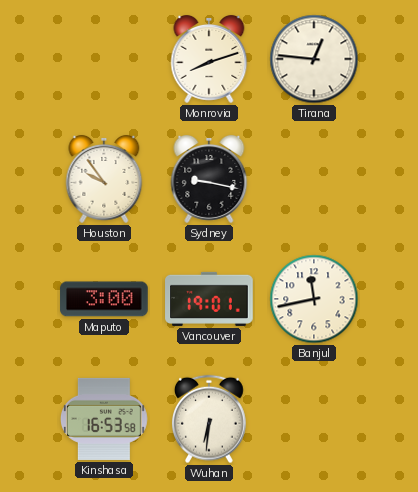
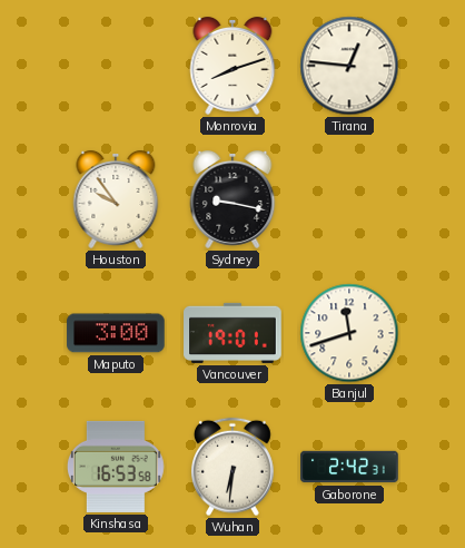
Banjul: 11:43 -> 11:42
Gaborone: none -> 2:42
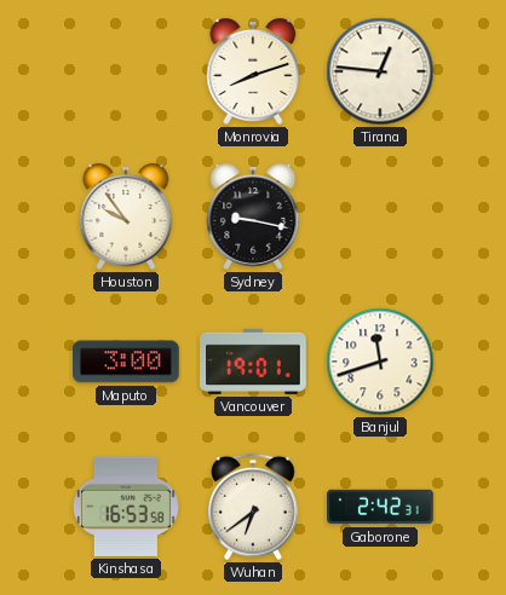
Wuhan: 6:31 -> 6:39
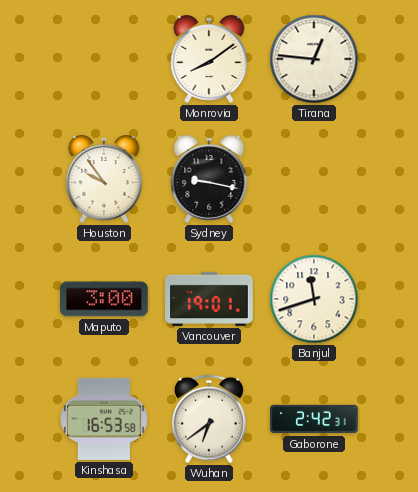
Monrovia: 8:12 -> 8:09
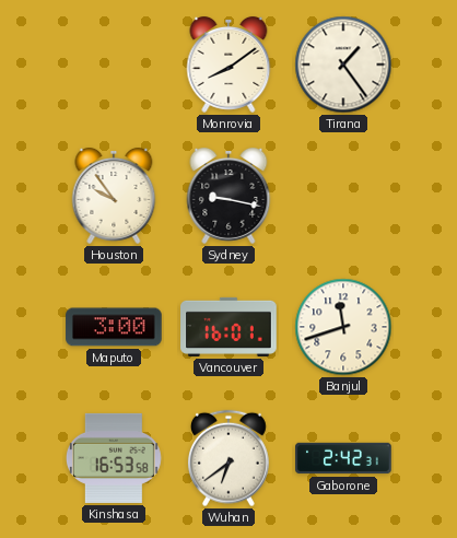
Tirana: 12:46 -> 1:24
Vancouver: 19:01 -> 16:01
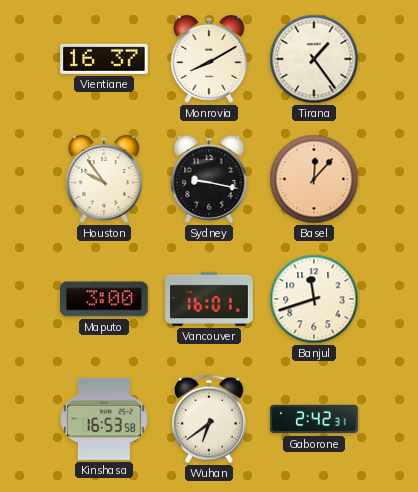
Vientiane: none -> 16:37
Monrovia: 8:09 -> 8:10
Basel: none -> 12:07
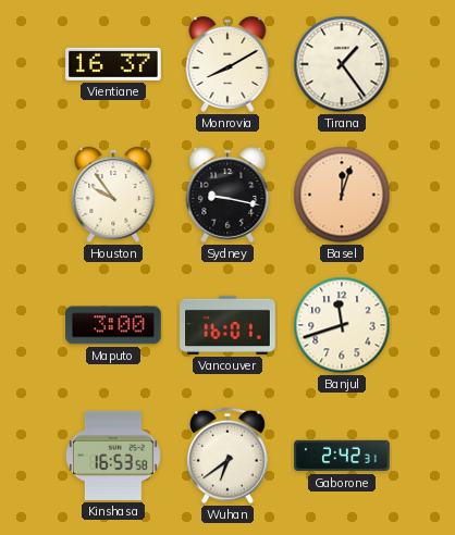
Basel: 12:07 -> 12:03
